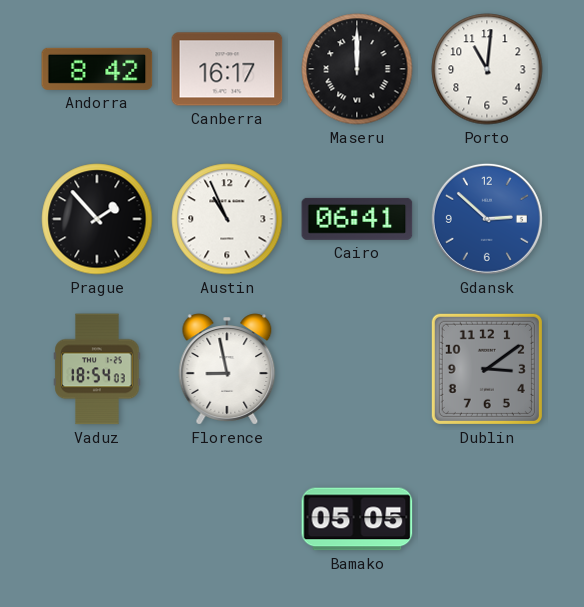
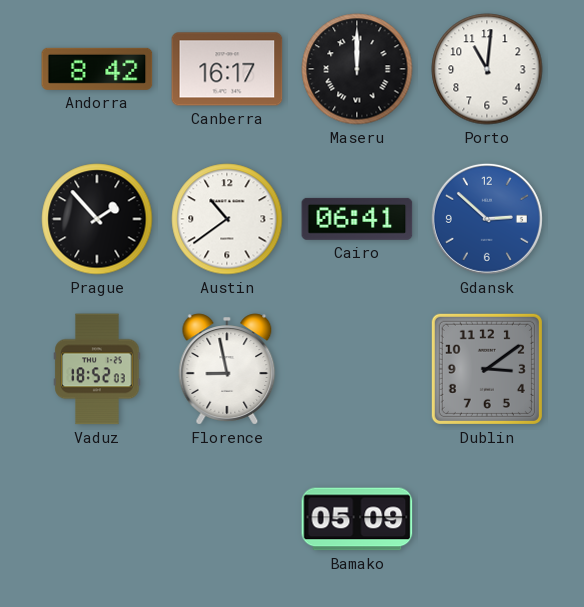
Austin: 10:56 -> 10:39
Vaduz: 18:54 -> 18:52
Bamako: 05:05 -> 05:09
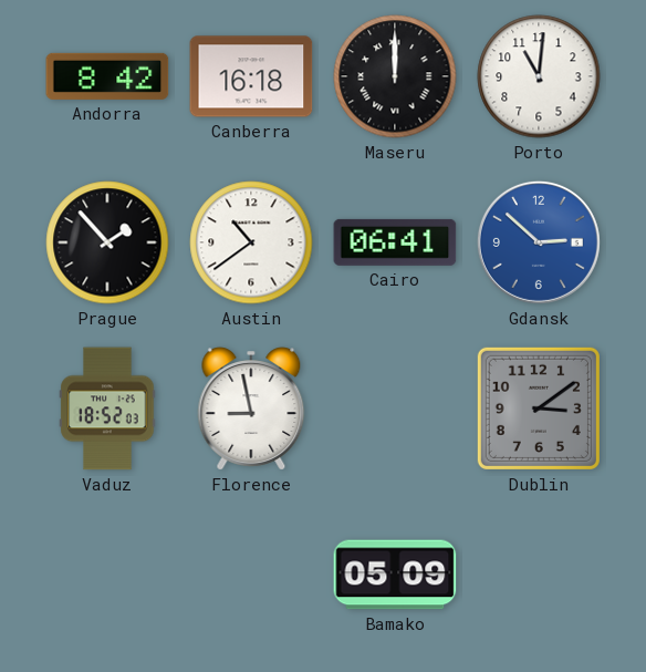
Canberra: 16:17 -> 16:18
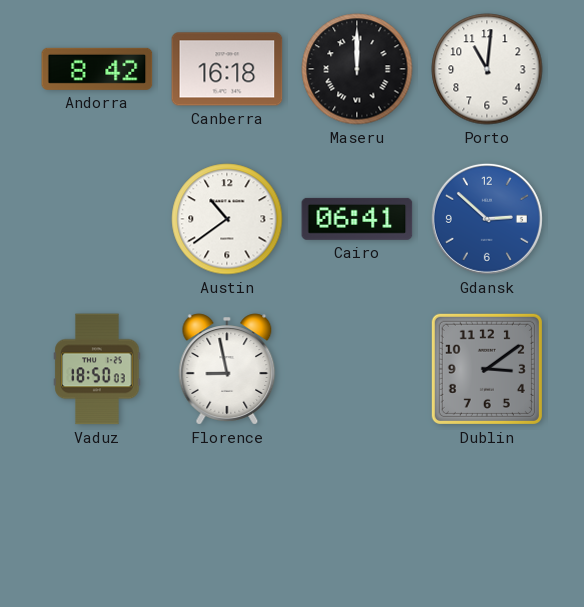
Prague: 1:53 -> none
Vaduz: 18:52 -> 18:50
Bamako: 05:09 -> none
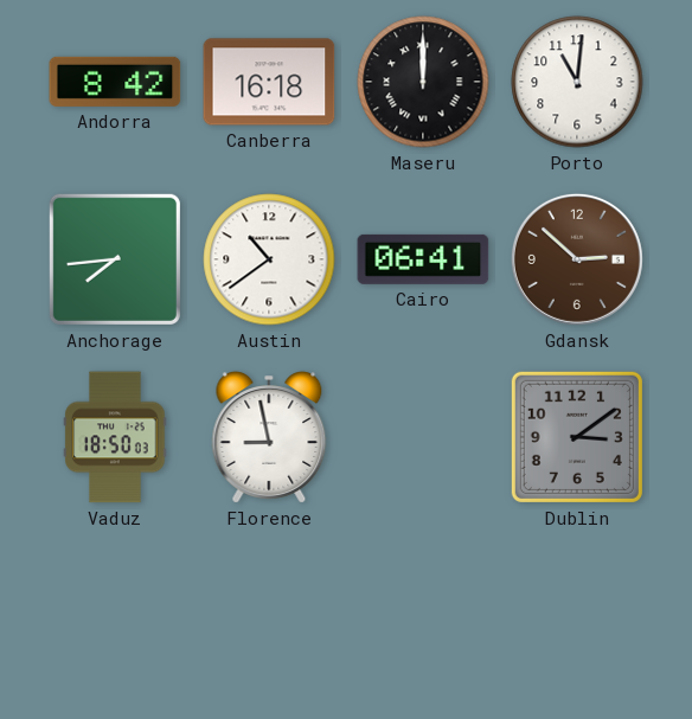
Anchorage: none -> 7:44
Gdansk dial: blue -> brown
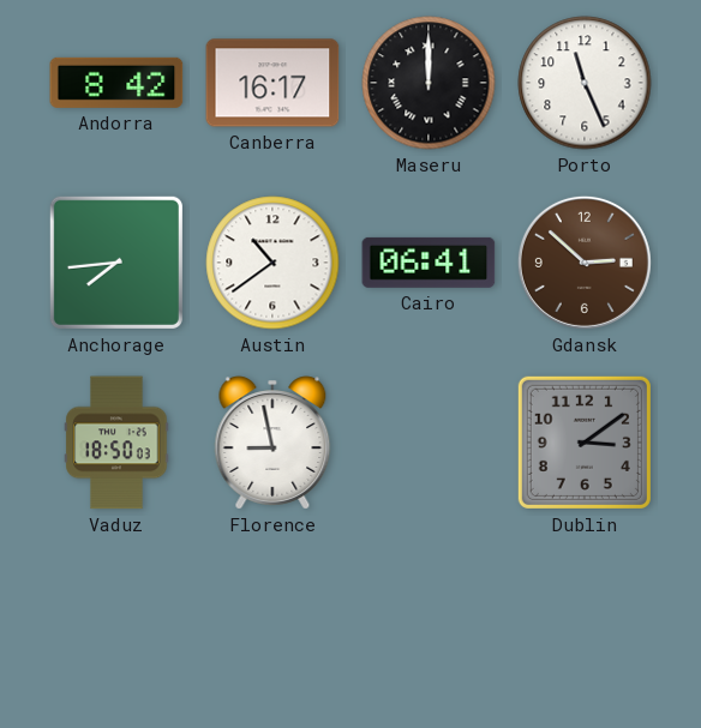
Canberra: 16:18 -> 16:17
Porto: 11:01 -> 11:26
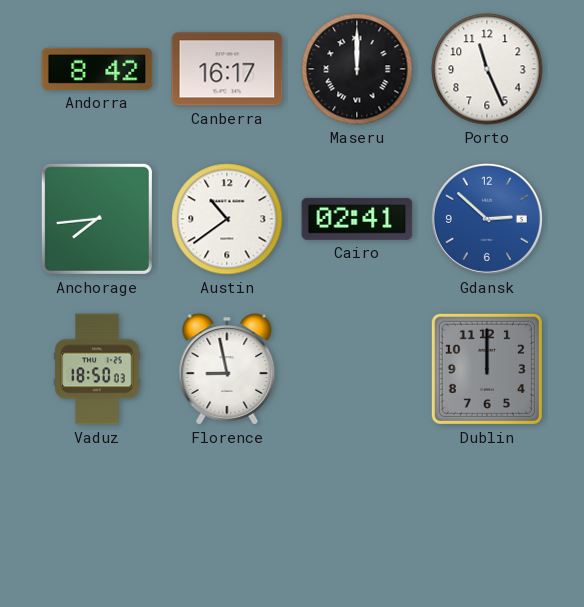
Cairo: 06:41 -> 02:41
Gdansk dial: brown -> blue
Dublin: 3:09 -> 12:00
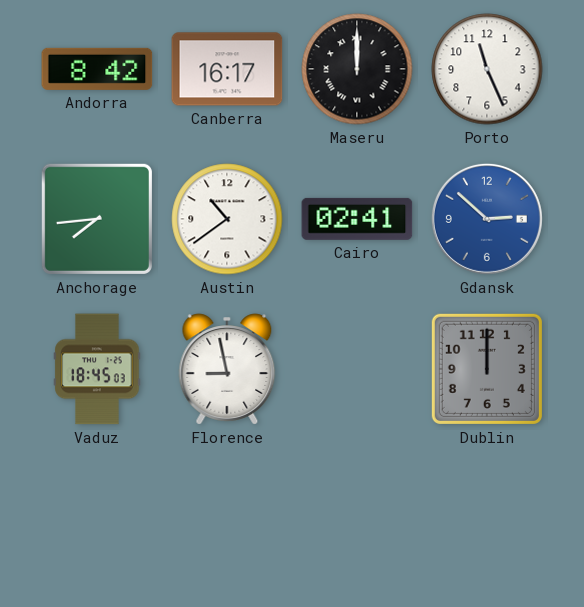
Vaduz: 18:50 -> 18:45
